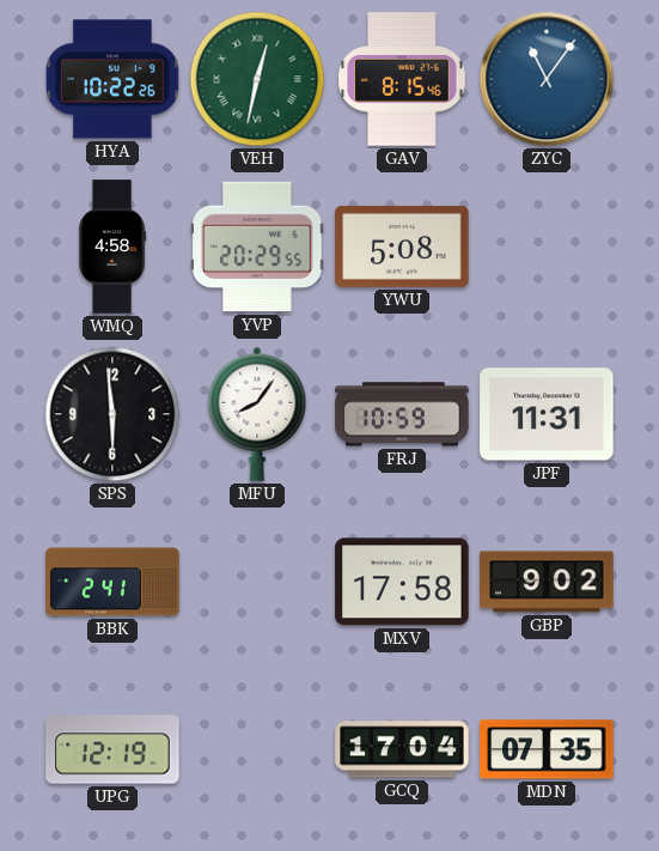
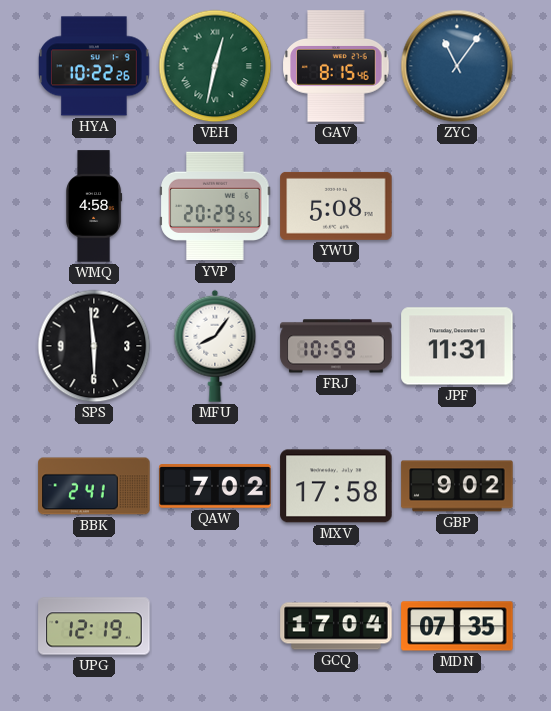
QAW: none -> 7:02
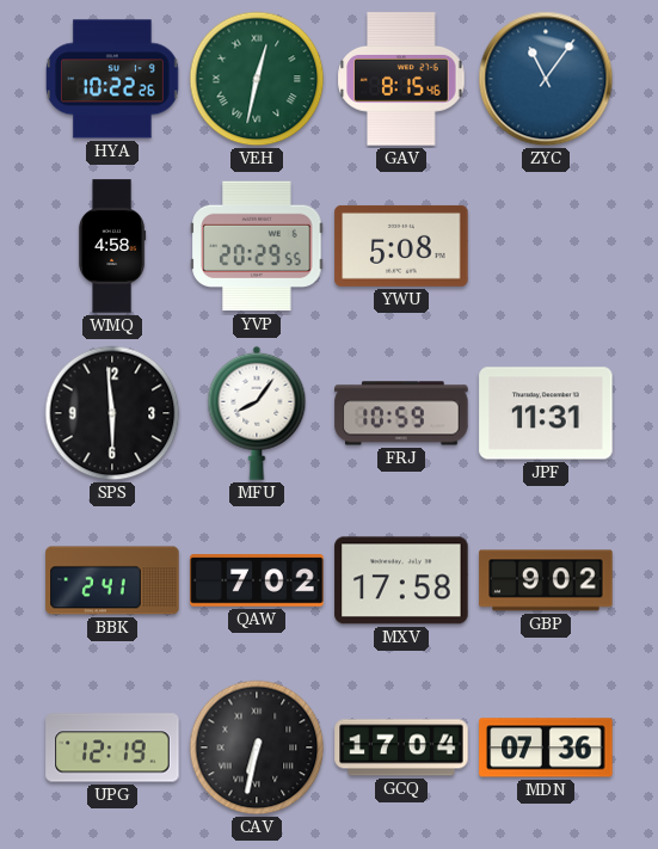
CAV: none -> 6:32
MDN: 07:35 -> 07:36
